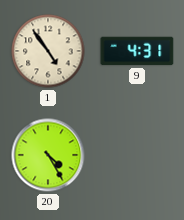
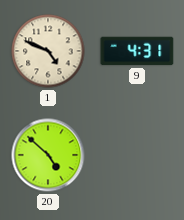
1: 4:54 -> 4:49
20: 4:25 -> 4:52
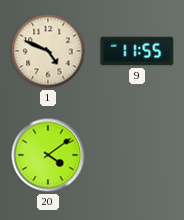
9: 4:31 -> 11:55
20: 4:52 -> 4:09
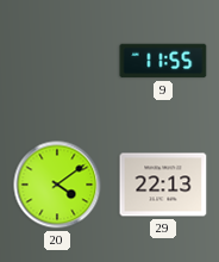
1: 4:49 -> none
29: none -> 22:13
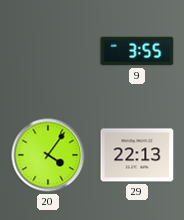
9: 11:55 -> 3:55
20: 4:09 -> 4:06
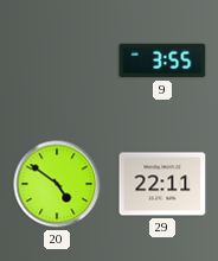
20: 4:06 -> 4:51
29: 22:13 -> 22:11
